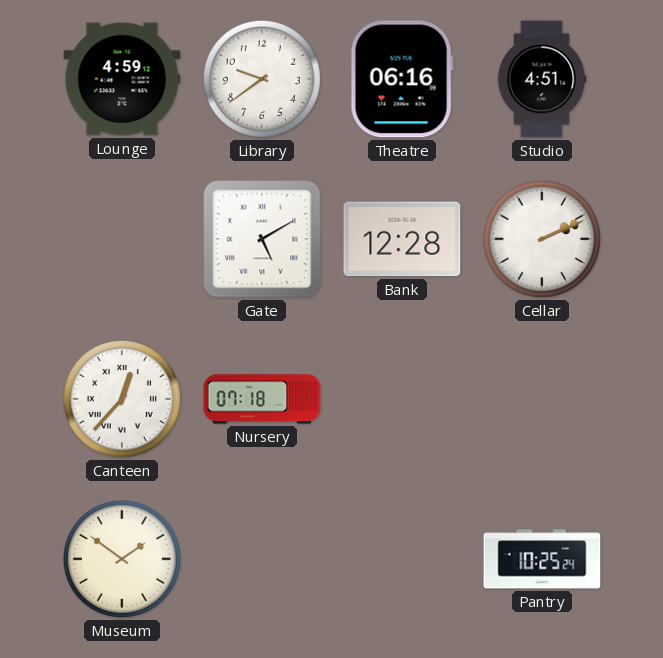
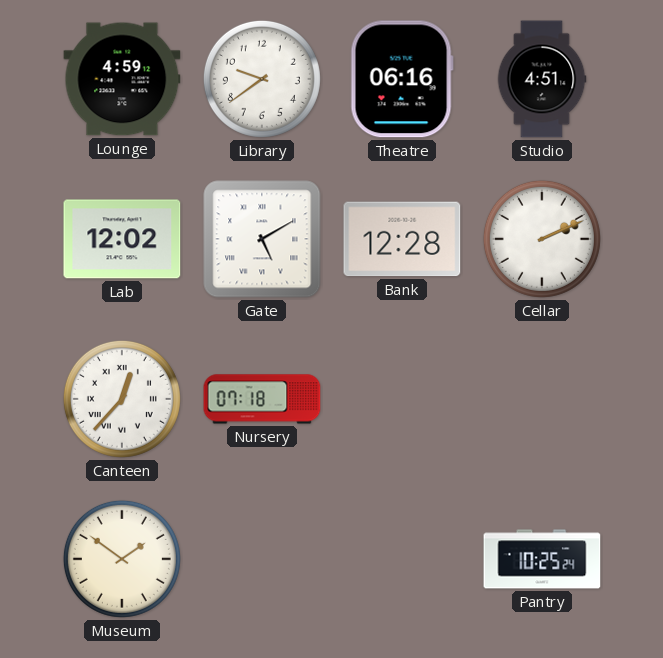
Lab: none -> 12:02
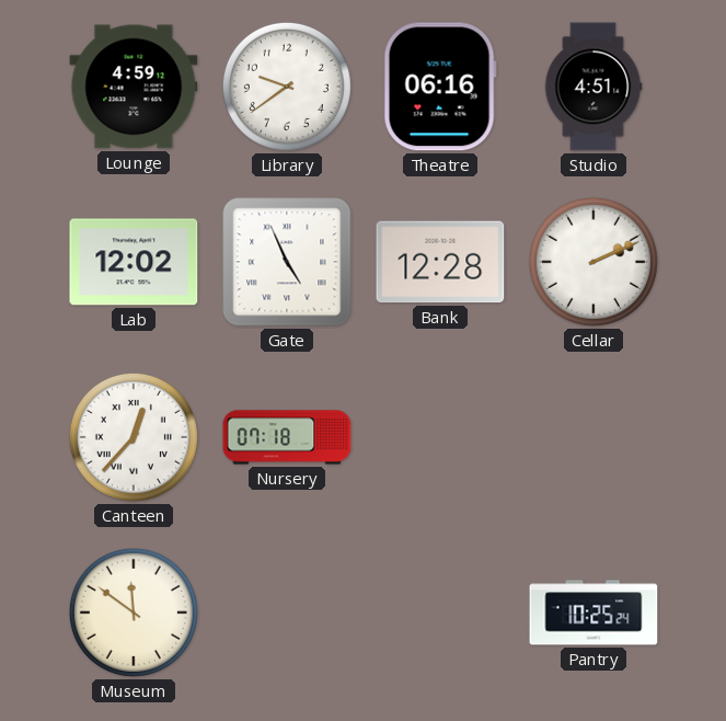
Gate: 5:10 -> 4:56
Museum: 1:51 -> 11:51
